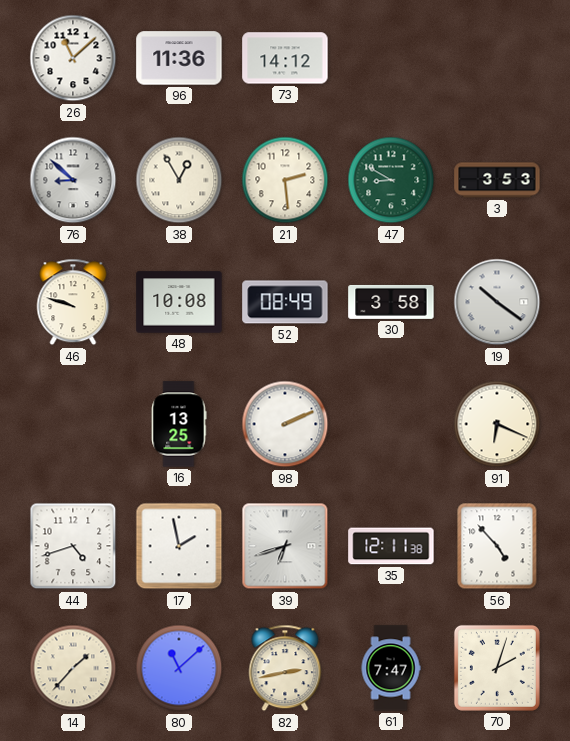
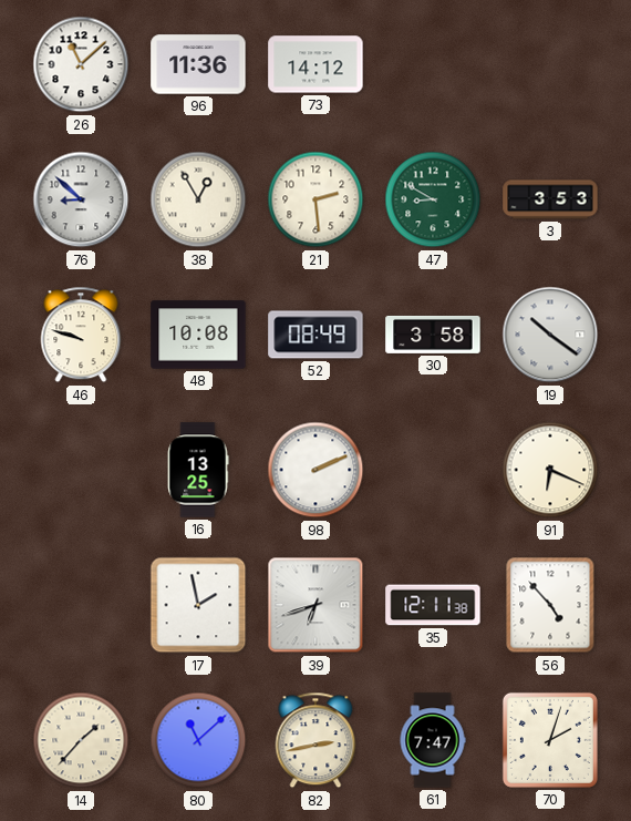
44: 4:42 -> none
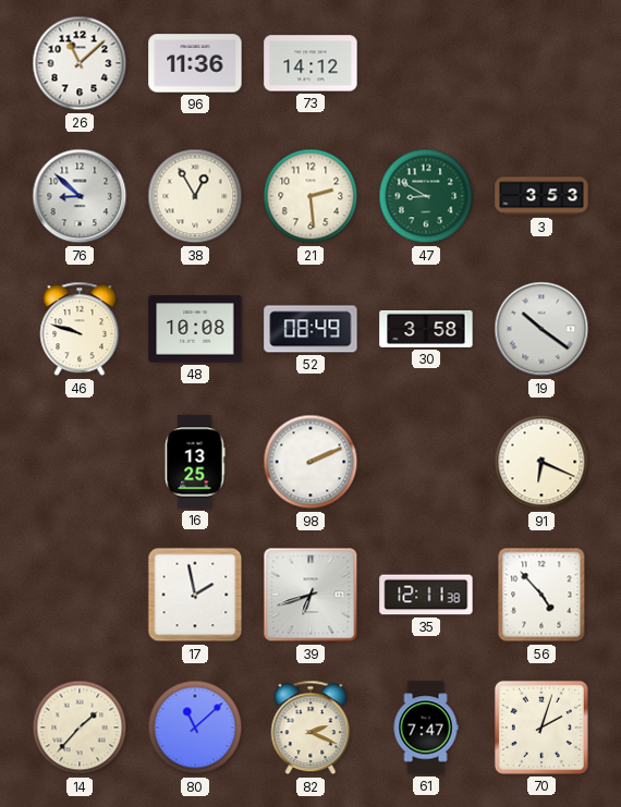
82: 2:43 -> 2:19
